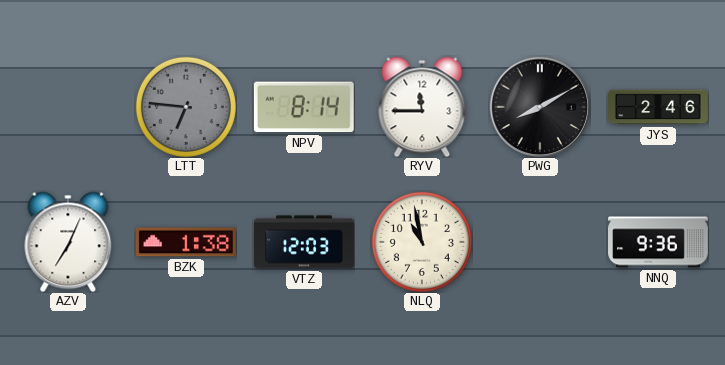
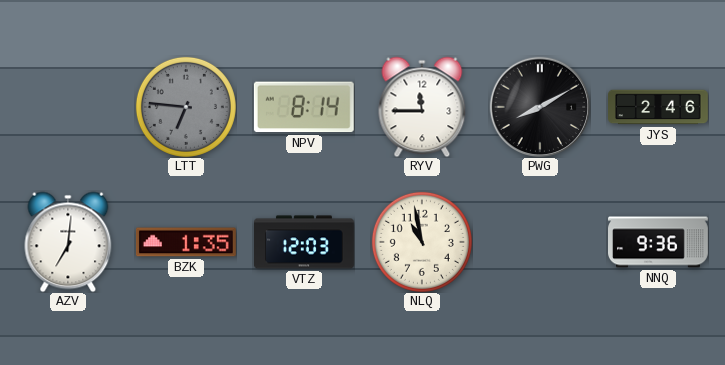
AZV: 7:04 -> 7:01
BZK: 1:38 -> 1:35
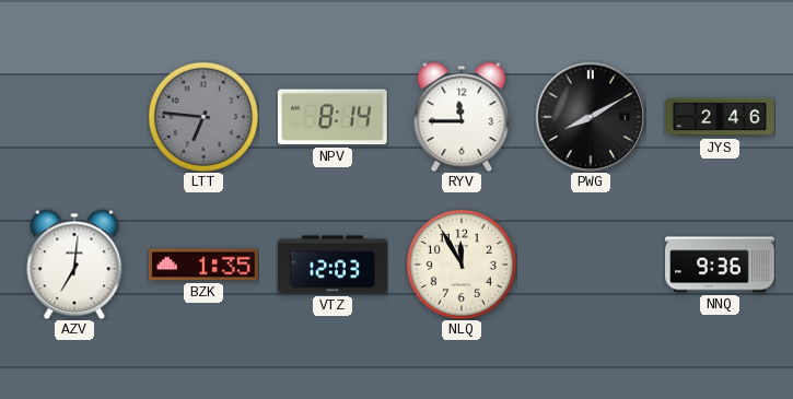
NLQ: 10:58 -> 11:55
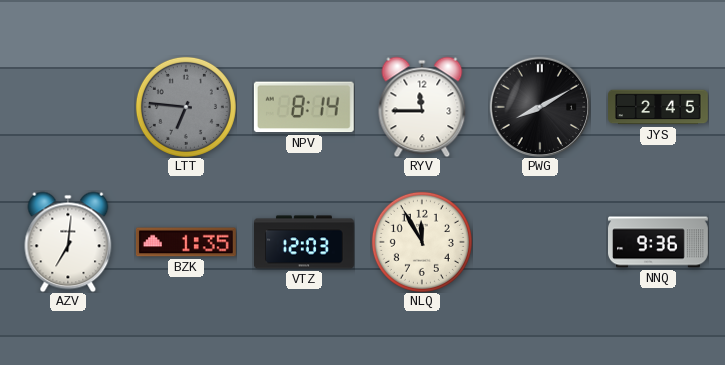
JYS: 2:46 -> 2:45
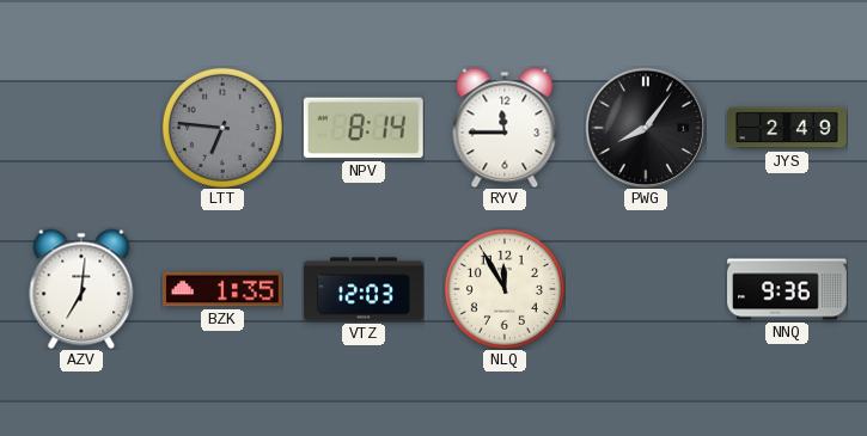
PWG: 8:10 -> 8:06
JYS: 2:45 -> 2:49
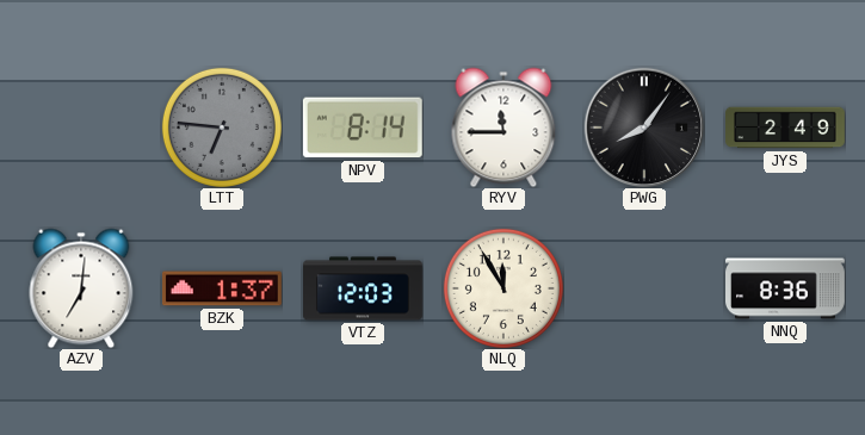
BZK: 1:35 -> 1:37
NNQ: 9:36 -> 8:36
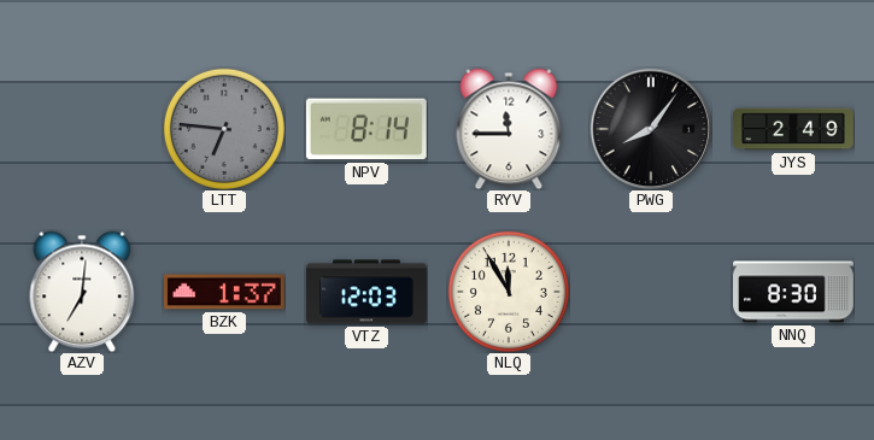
NNQ: 8:36 -> 8:30
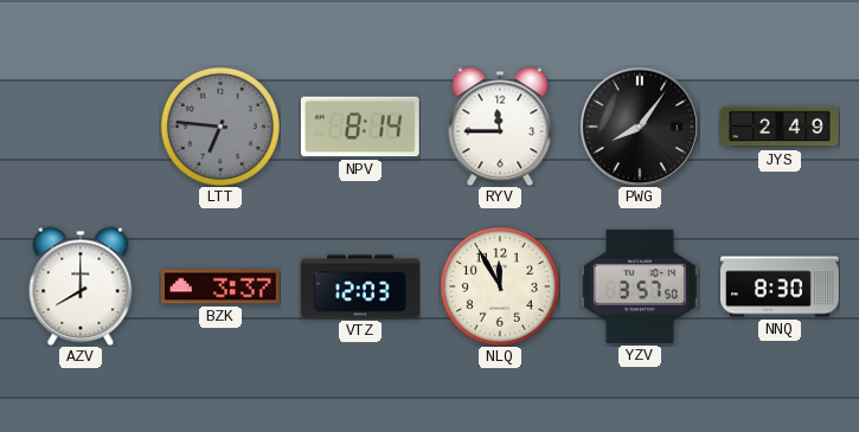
AZV: 7:01 -> 8:00
BZK: 1:37 -> 3:37
YZV: none -> 3:57
